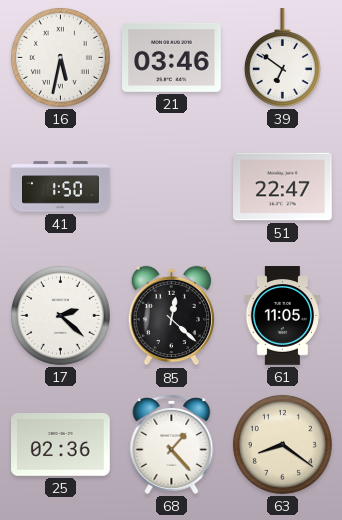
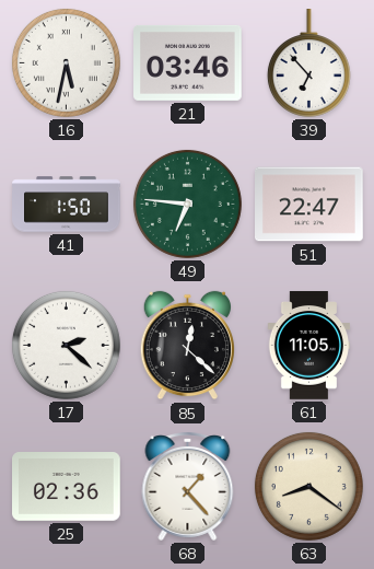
39: 6:51 -> 6:53
49: none -> 6:46
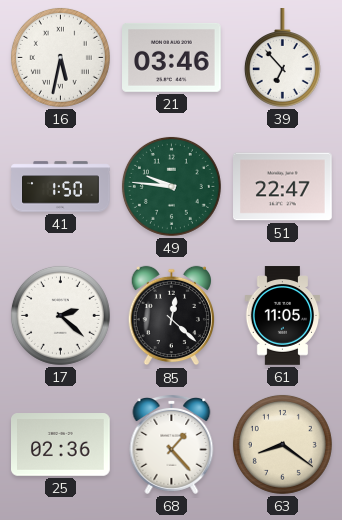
49: 6:46 -> 9:46
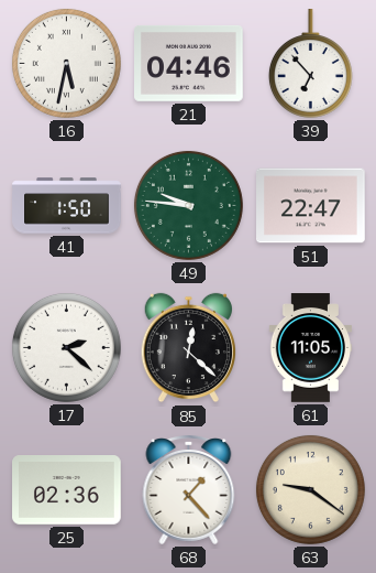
21: 03:46 -> 04:46
63: 8:21 -> 9:21
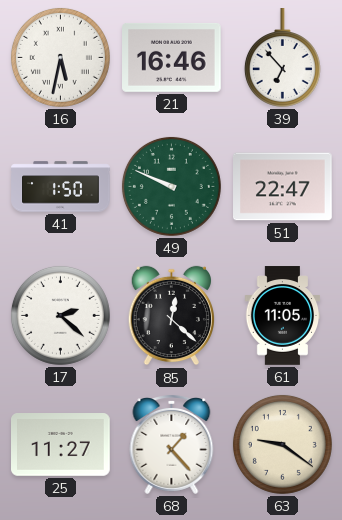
21: 04:46 -> 16:46
49: 9:46 -> 9:49
25: 02:36 -> 11:27
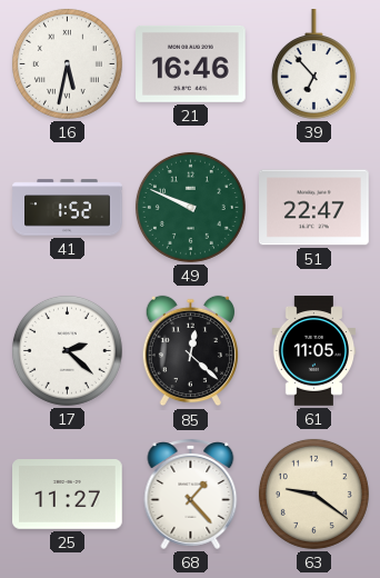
41: 1:50 -> 1:52
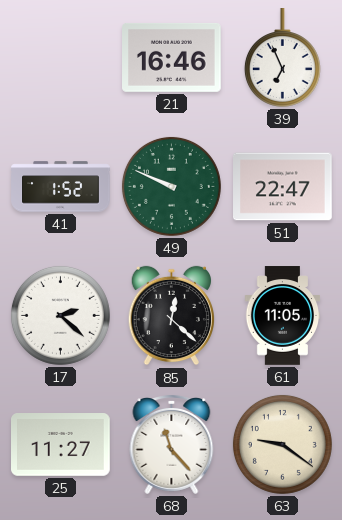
16: 5:32 -> none
39: 6:53 -> 6:56
68: 1:23 -> 11:23
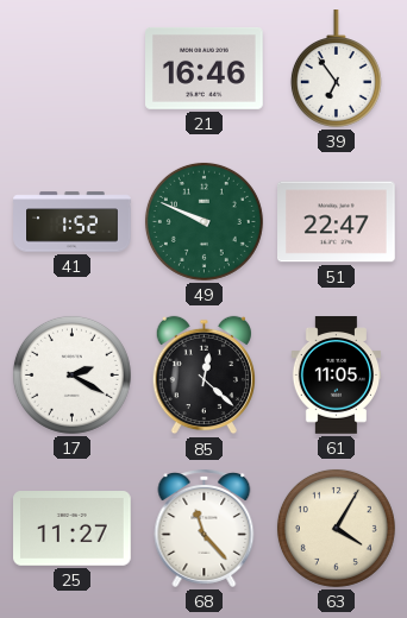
39: 6:56 -> 6:54
17: 2:22 -> 2:20
63: 9:21 -> 4:05
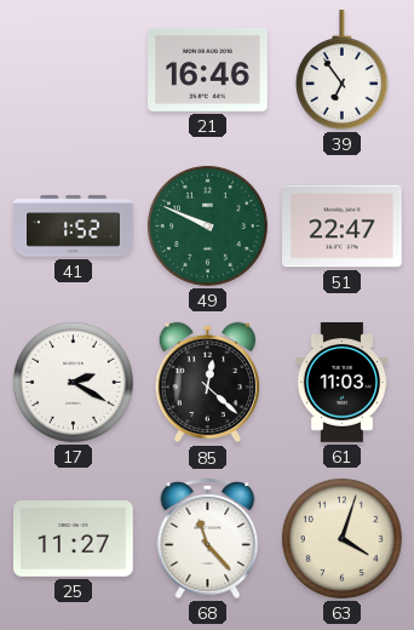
61: 11:05 -> 11:03
63: 4:05 -> 4:03
